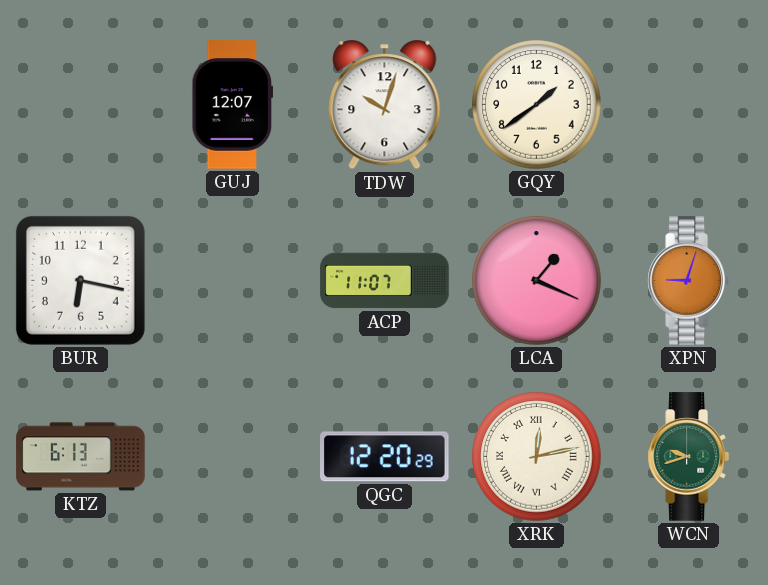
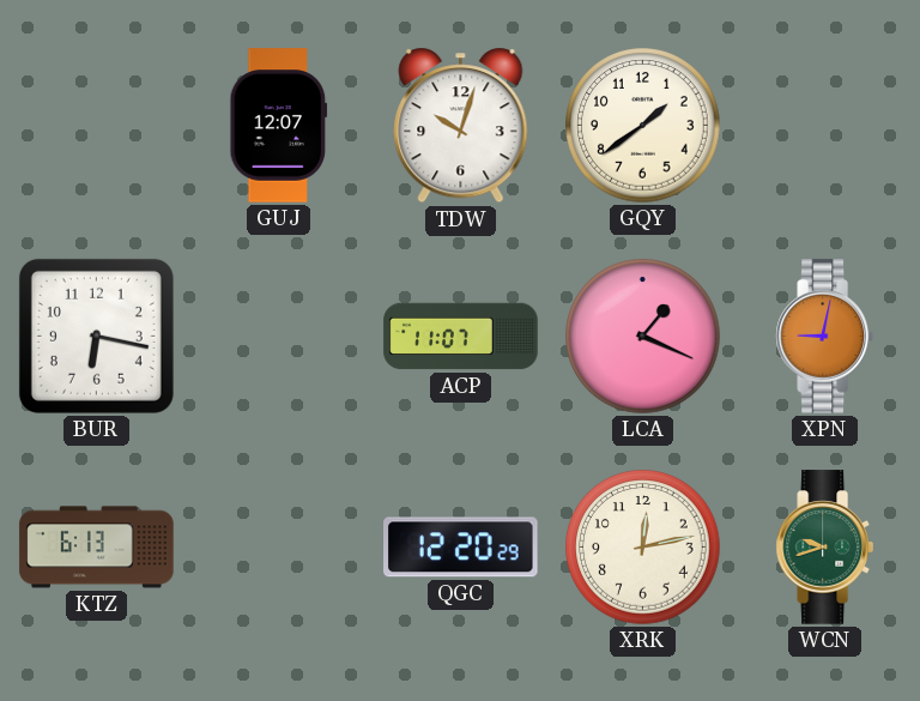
XPN: 9:03 -> 9:02
XRK numerals: Roman -> Arabic
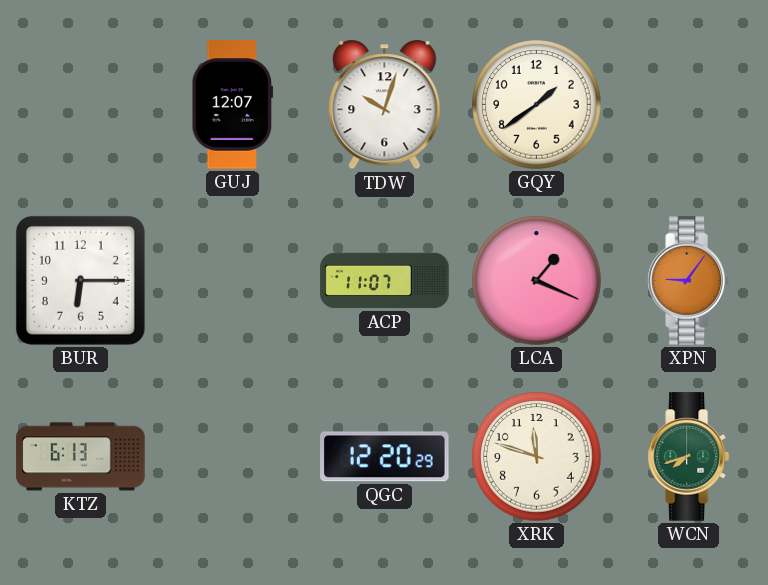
BUR: 6:17 -> 6:15
XPN: 9:02 -> 9:06
XRK: 12:13 -> 11:48
WCN: 9:42 -> 7:42
